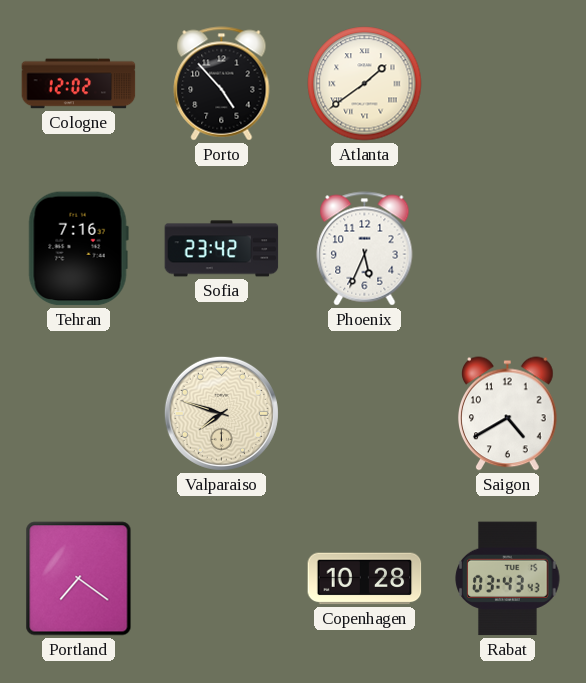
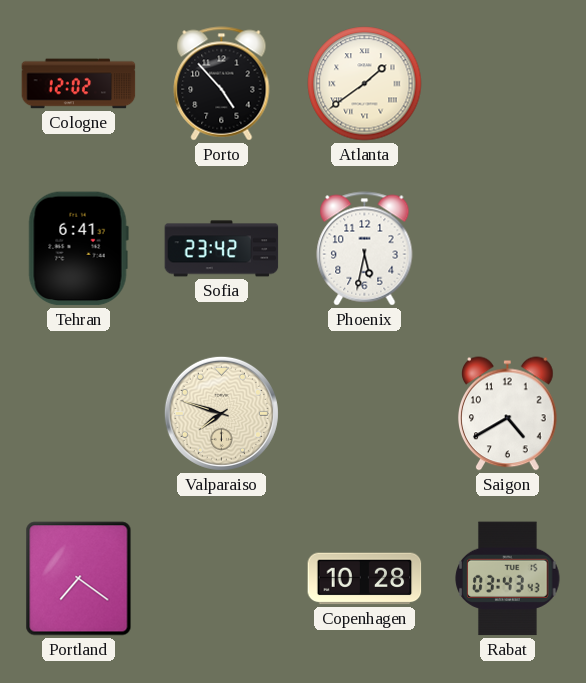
Tehran: 7:16 -> 6:41
Phoenix: 5:34 -> 5:32
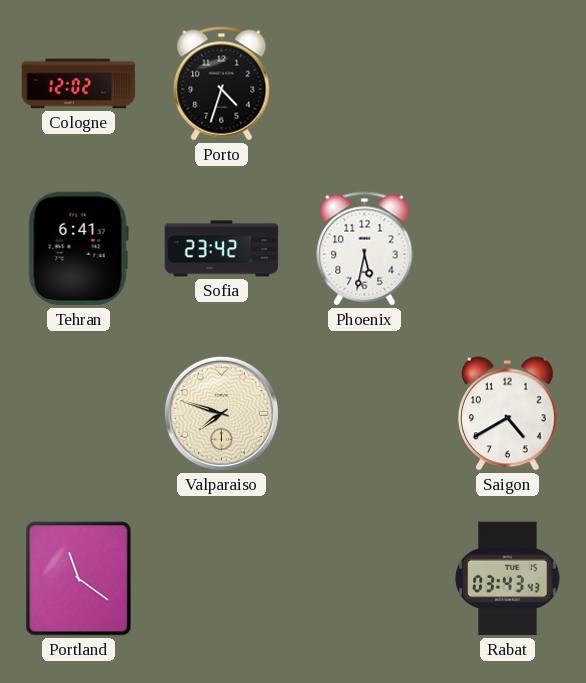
Porto: 4:53 -> 4:33
Atlanta: 1:39 -> none
Portland: 7:21 -> 11:21
Copenhagen: 10:28 -> none
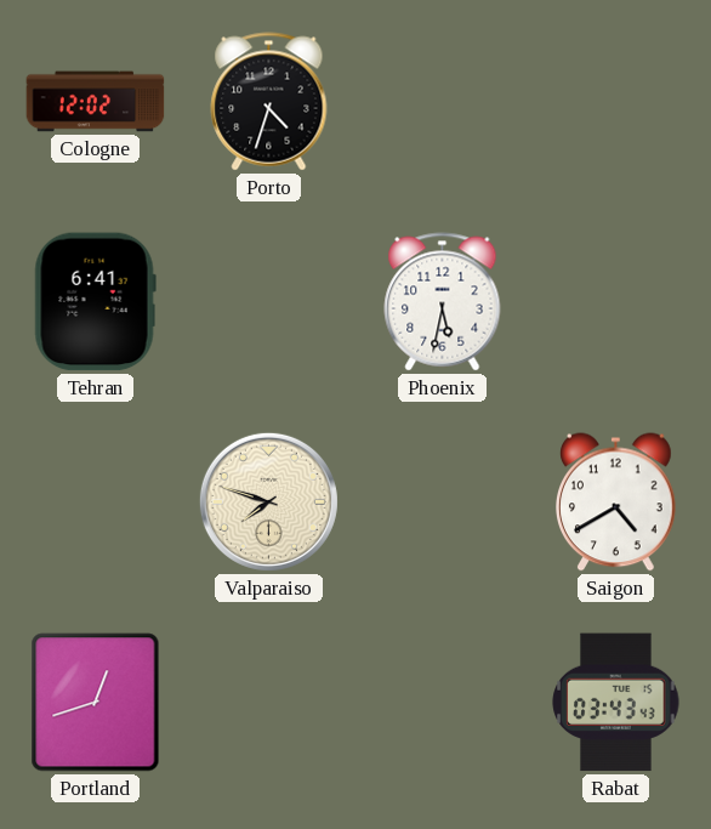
Sofia: 23:42 -> none
Portland: 11:21 -> 12:42
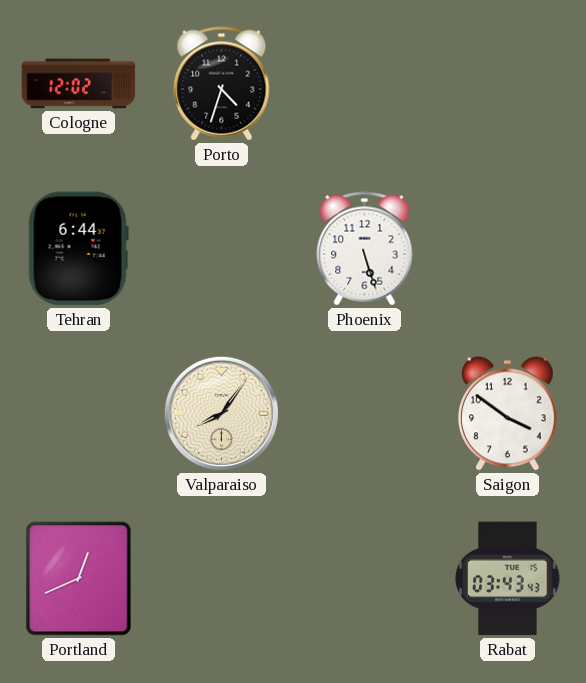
Tehran: 6:41 -> 6:44
Phoenix: 5:32 -> 5:27
Valparaiso: 7:48 -> 8:06
Saigon: 4:40 -> 3:51
Portland: 12:42 -> 12:41
